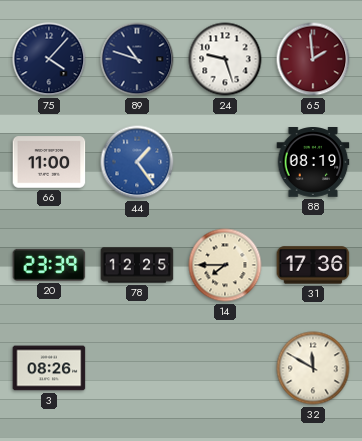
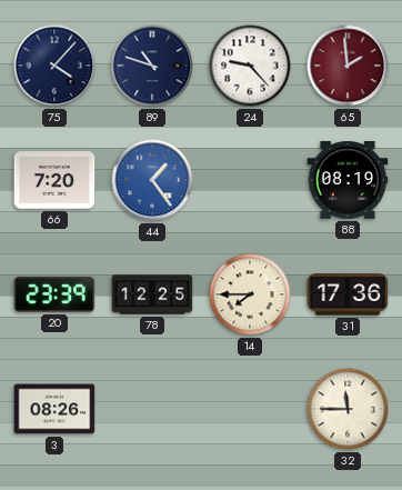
24: 9:27 -> 9:23
66: 11:00 -> 7:20
32: 11:50 -> 11:45
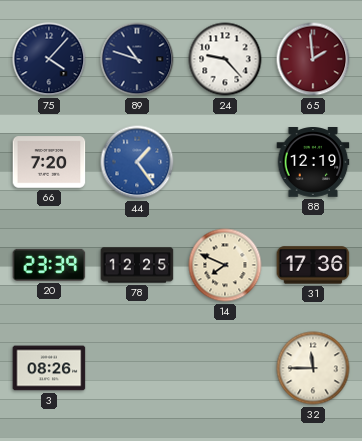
88: 08:19 -> 12:19
14: 7:45 -> 7:49
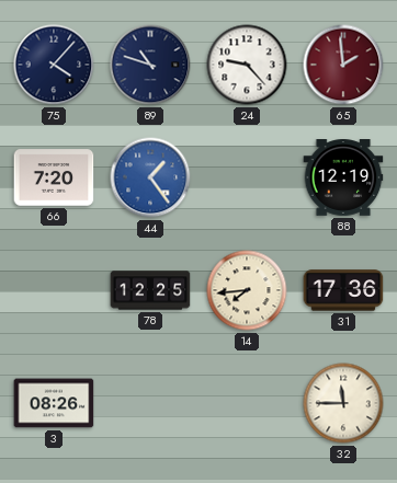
20: 23:39 -> none
14: 7:49 -> 7:44
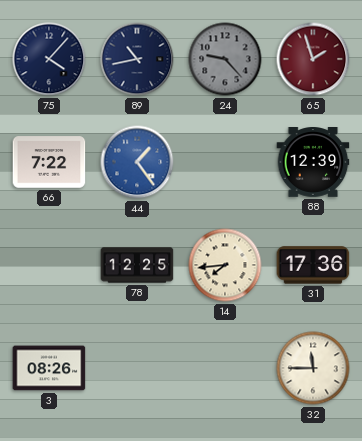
89: 10:48 -> 10:43
24 dial: white -> grey
65: 1:59 -> 1:57
66: 7:20 -> 7:22
88: 12:19 -> 12:39
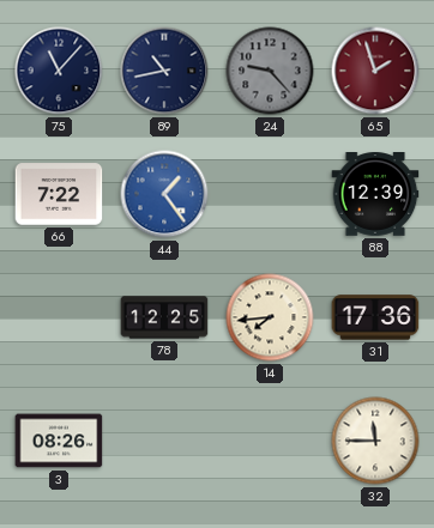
75: 4:07 -> 11:07
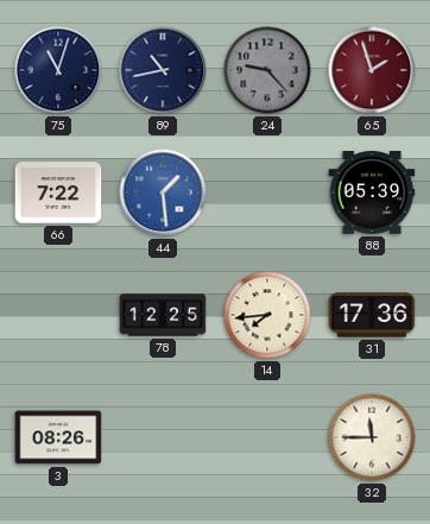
75: 11:07 -> 11:03
44: 1:24 -> 1:29
88: 12:39 -> 05:39
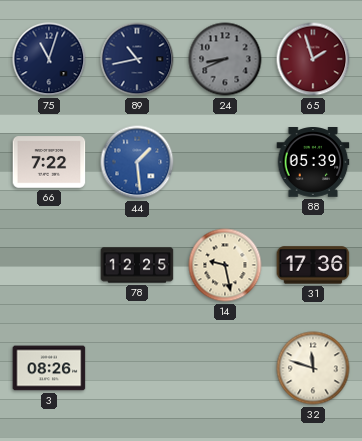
24: 9:23 -> 8:41
14: 7:44 -> 9:28
32: 11:45 -> 11:48
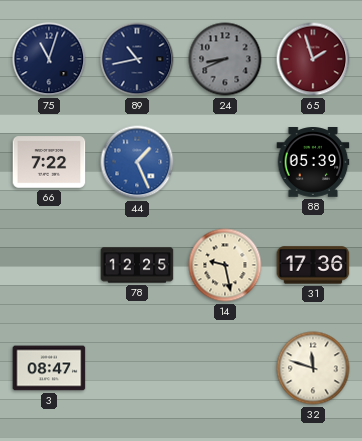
44: 1:29 -> 1:26
3: 08:26 -> 08:47
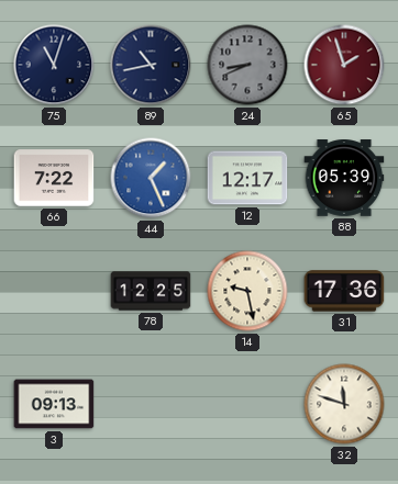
12: none -> 12:17
3: 08:47 -> 09:13
